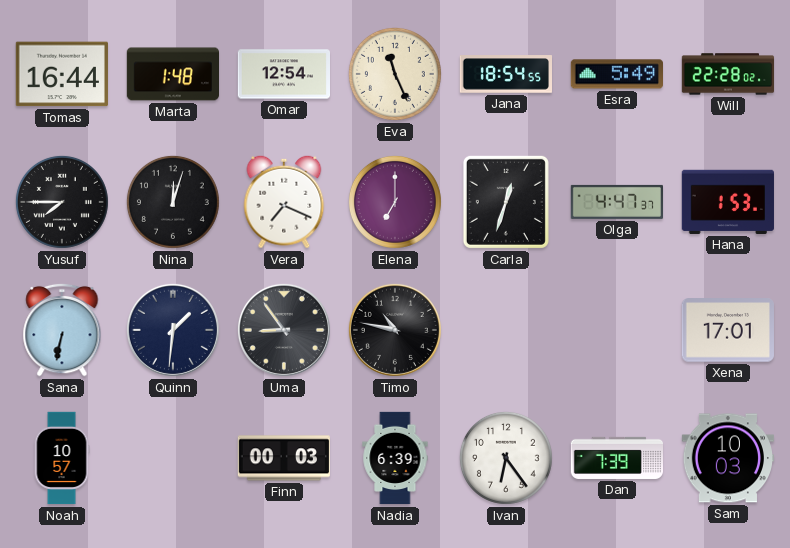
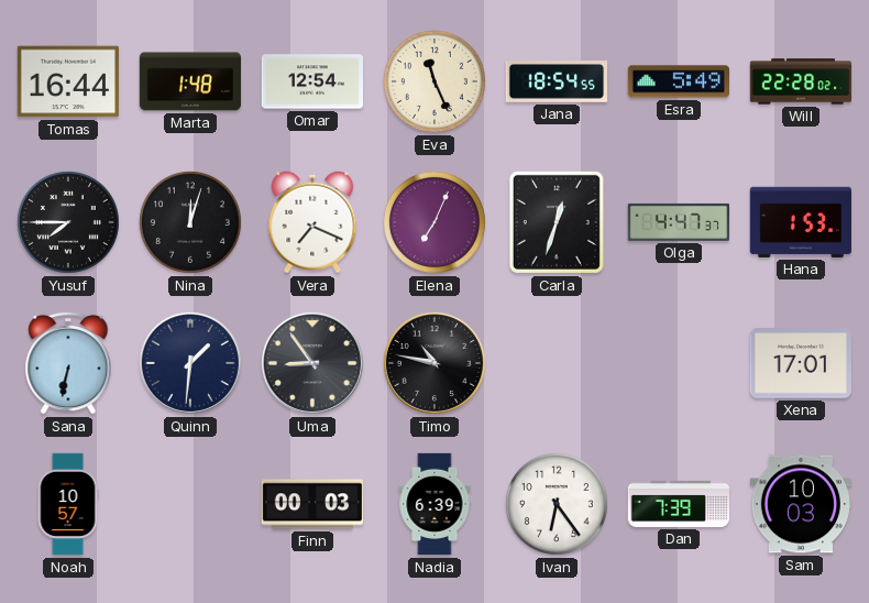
Elena: 7:00 -> 7:04
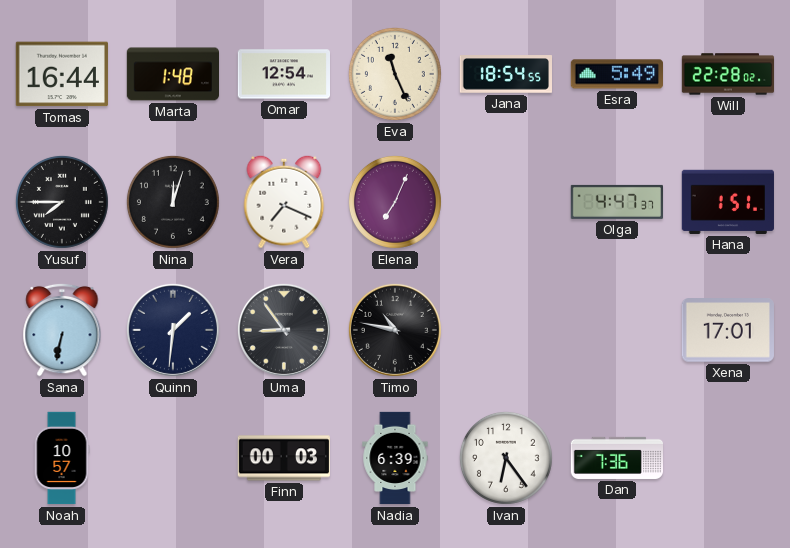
Carla: 12:33 -> none
Hana: 1:53 -> 1:51
Dan: 7:39 -> 7:36
Sam: 10:03 -> none
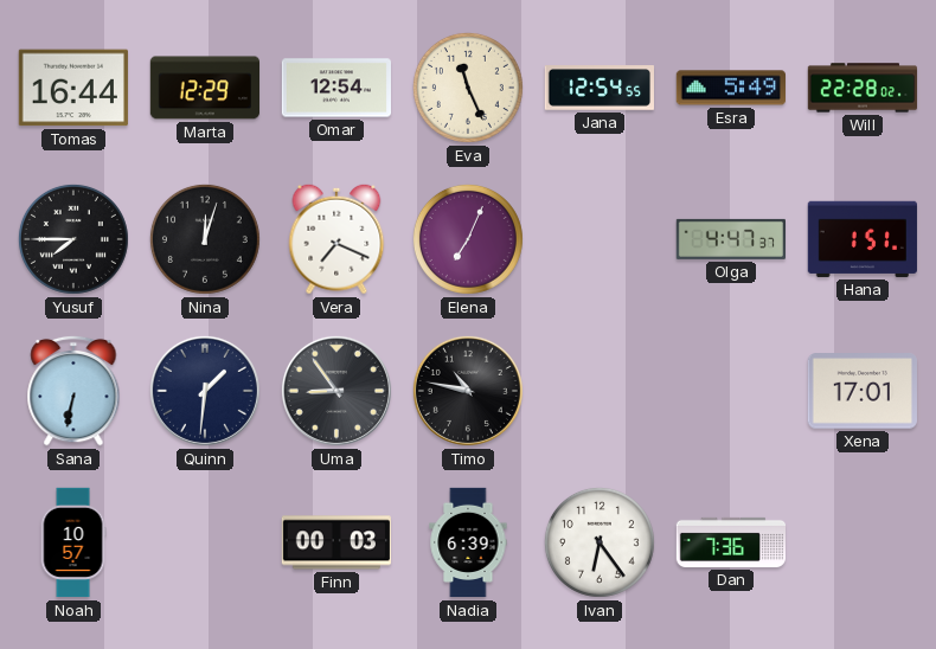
Marta: 1:48 -> 12:29
Jana: 18:54 -> 12:54
